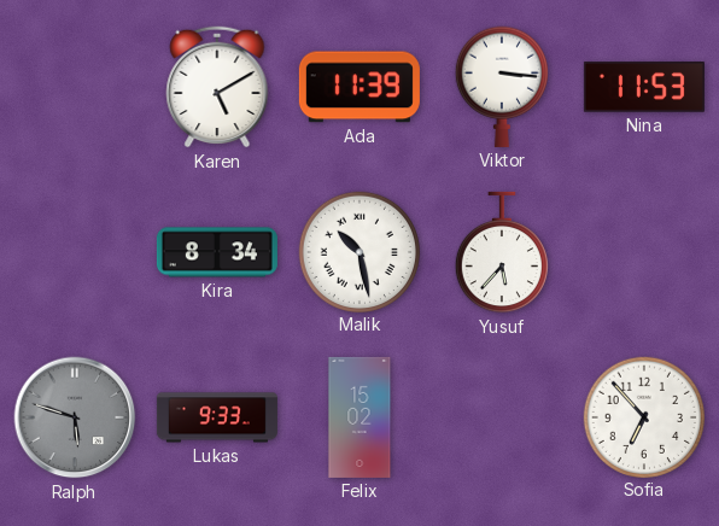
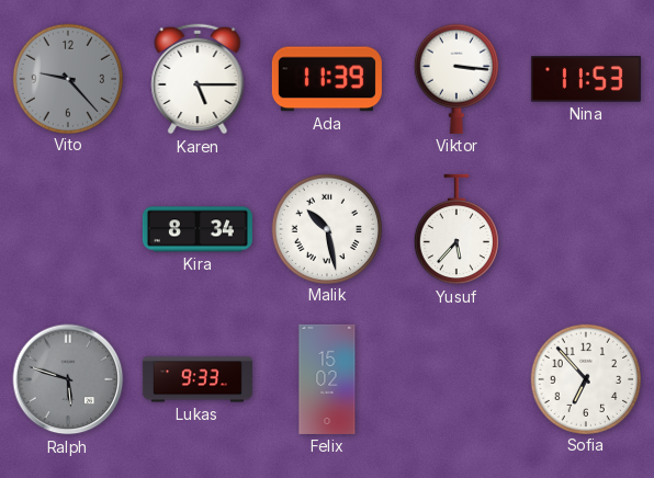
Vito: none -> 9:23
Karen: 5:10 -> 5:15
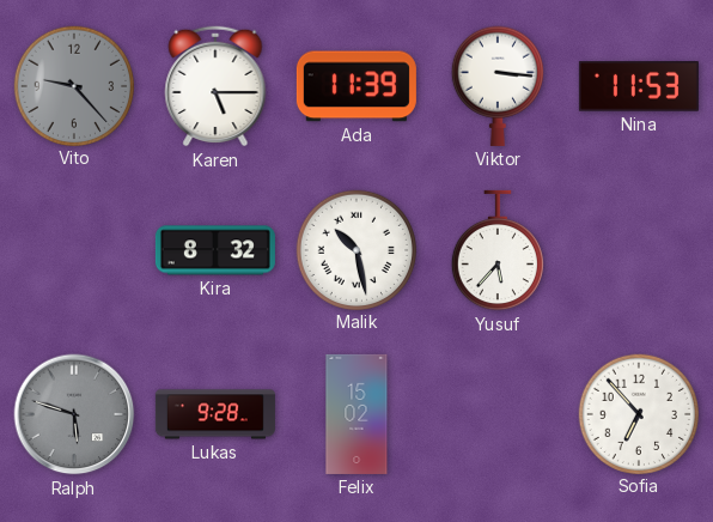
Kira: 8:34 -> 8:32
Lukas: 9:33 -> 9:28
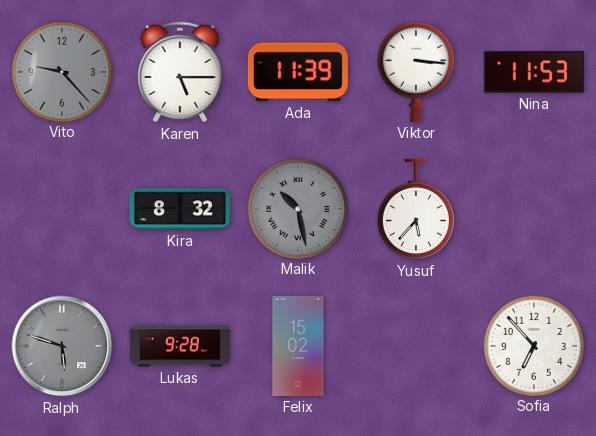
Malik dial: white -> grey
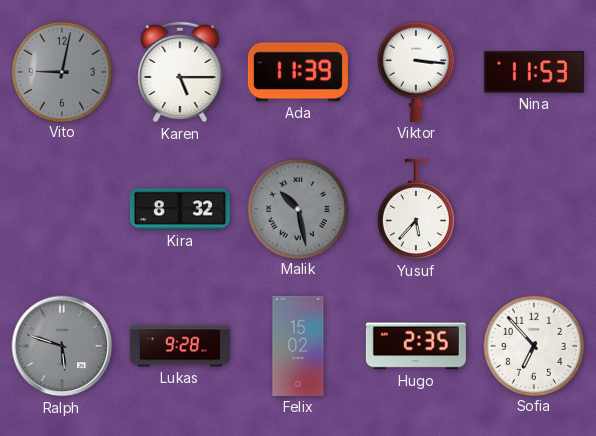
Vito: 9:23 -> 9:02
Hugo: none -> 2:35
